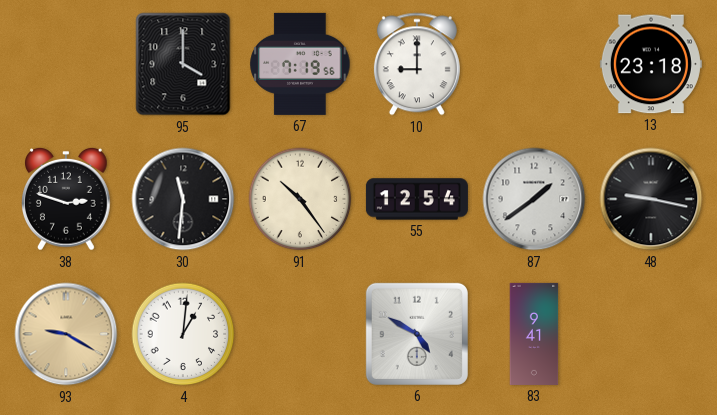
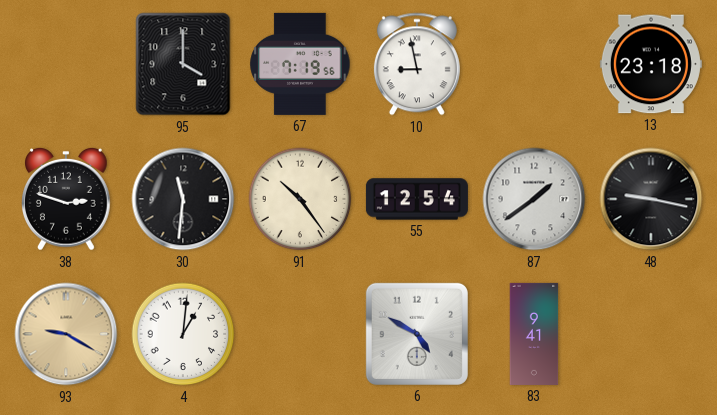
10: 9:00 -> 8:58
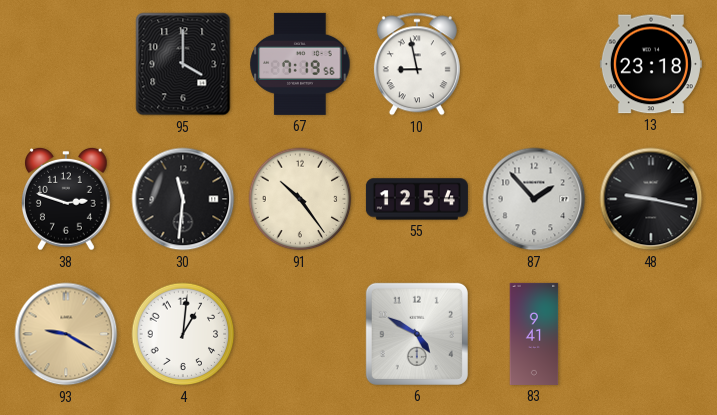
87: 1:39 -> 1:53
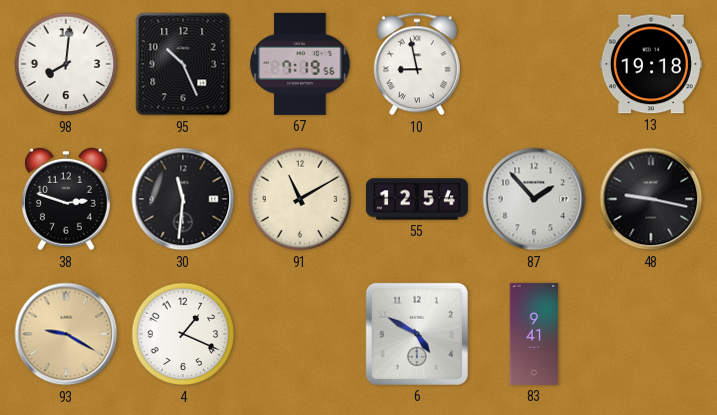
98: none -> 8:01
95: 4:00 -> 10:26
13: 23:18 -> 19:18
91: 10:24 -> 11:10
4: 1:01 -> 1:19
